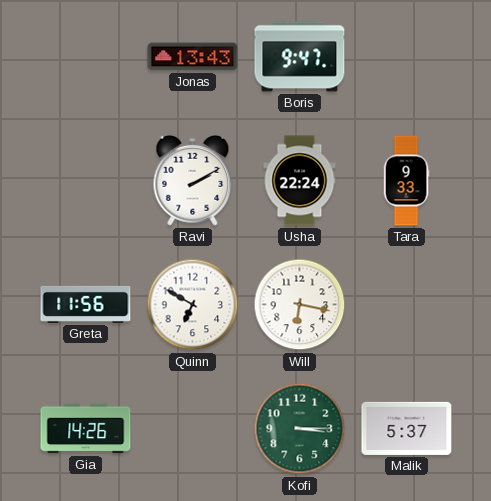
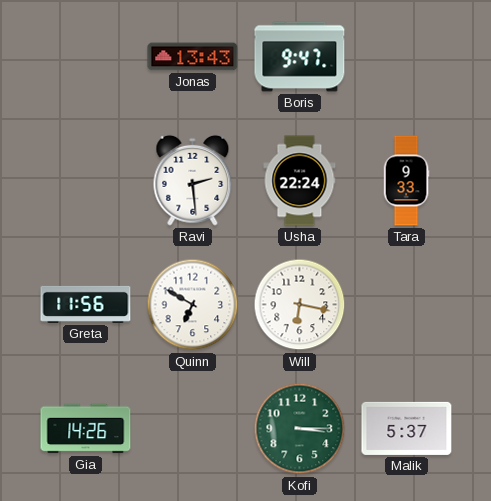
Ravi: 2:10 -> 2:29
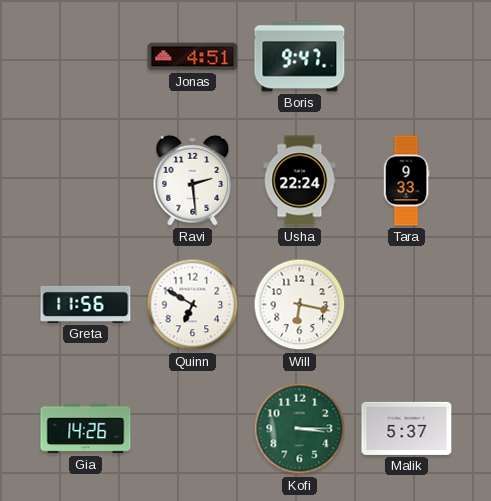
Jonas: 13:43 -> 4:51
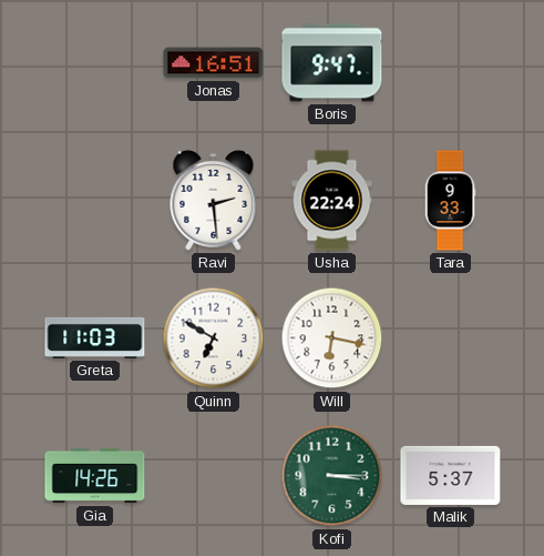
Jonas: 4:51 -> 16:51
Greta: 11:56 -> 11:03
